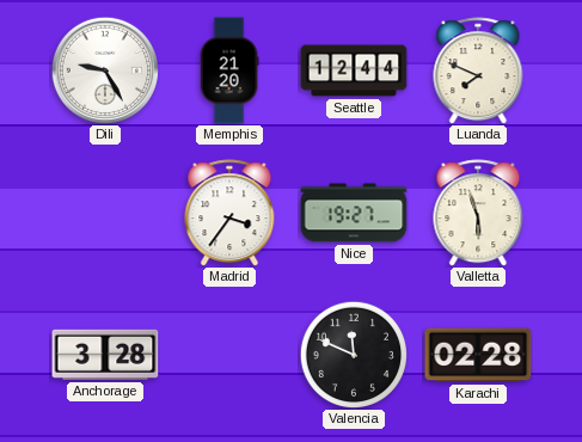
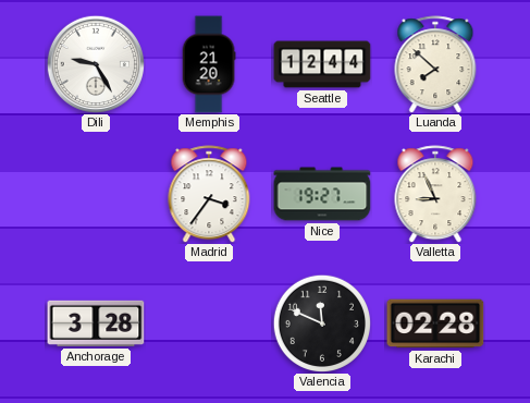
Luanda: 7:49 -> 7:52
Valletta: 5:57 -> 8:56
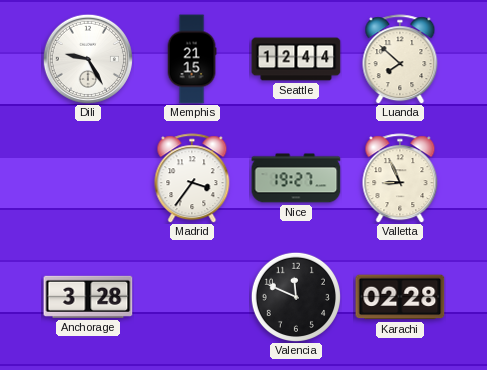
Memphis: 21:20 -> 21:15
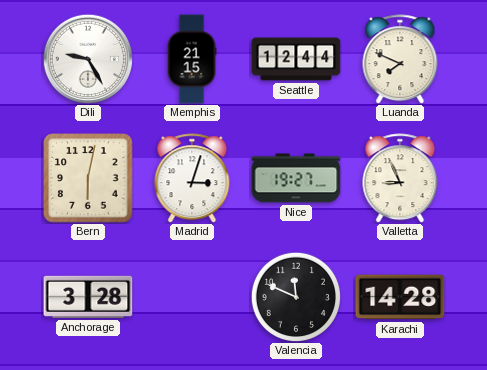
Luanda: 7:52 -> 7:49
Bern: none -> 6:02
Madrid: 3:36 -> 3:03
Karachi: 02:28 -> 14:28
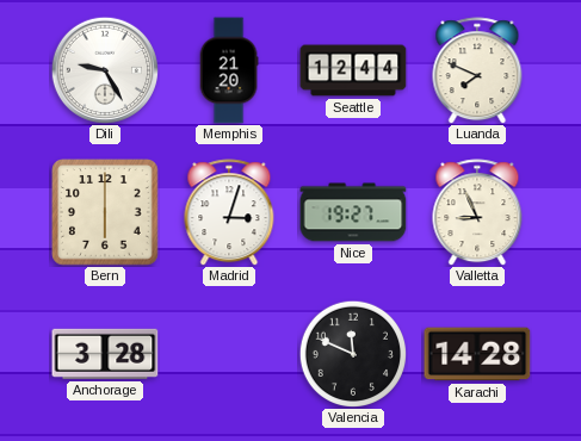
Memphis: 21:15 -> 21:20
Bern: 6:02 -> 6:00
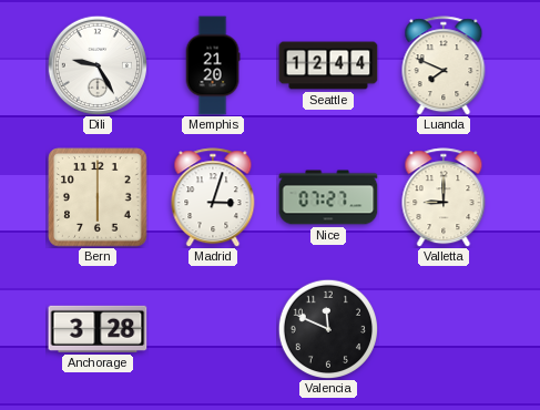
Nice: 19:27 -> 07:27
Valletta: 8:56 -> 9:00
Karachi: 14:28 -> none
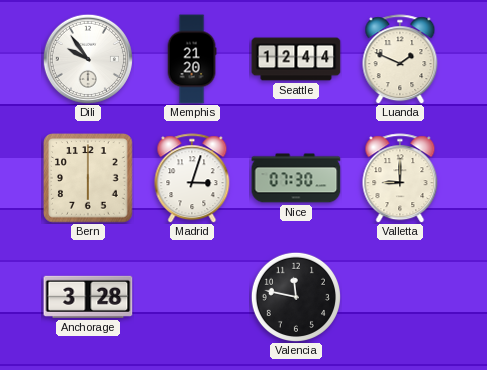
Dili: 9:25 -> 9:54
Luanda: 7:49 -> 1:49
Nice: 07:27 -> 07:30
Valencia: 11:49 -> 11:47
